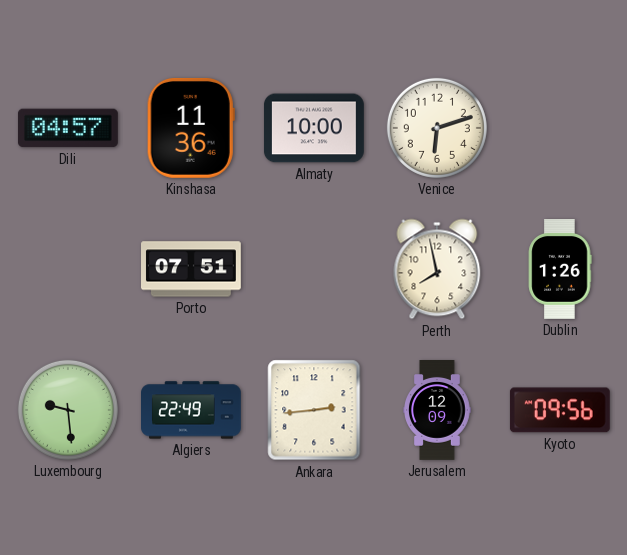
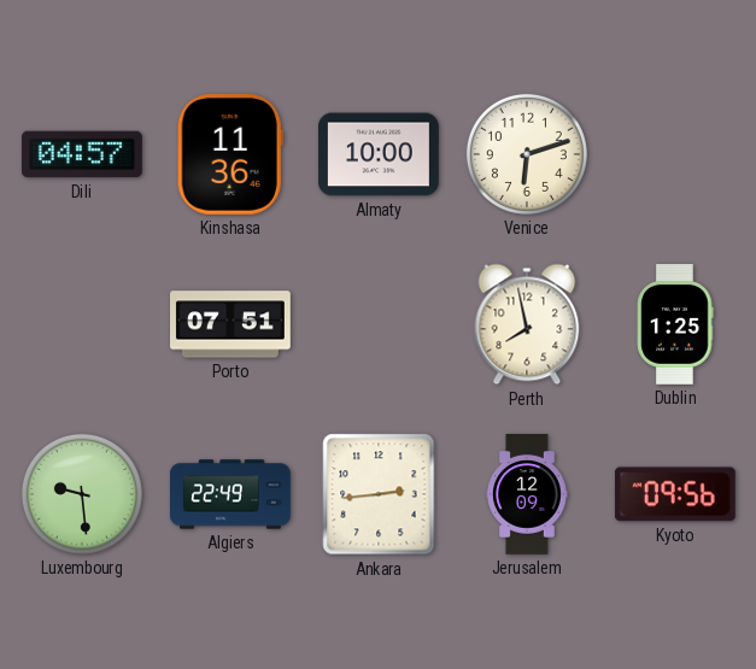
Dublin: 1:26 -> 1:25
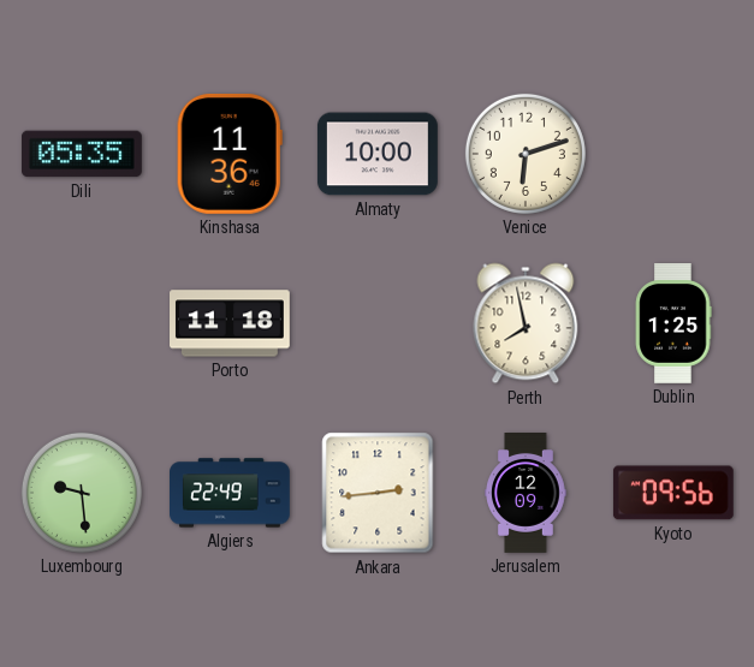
Dili: 04:57 -> 05:35
Porto: 07:51 -> 11:18
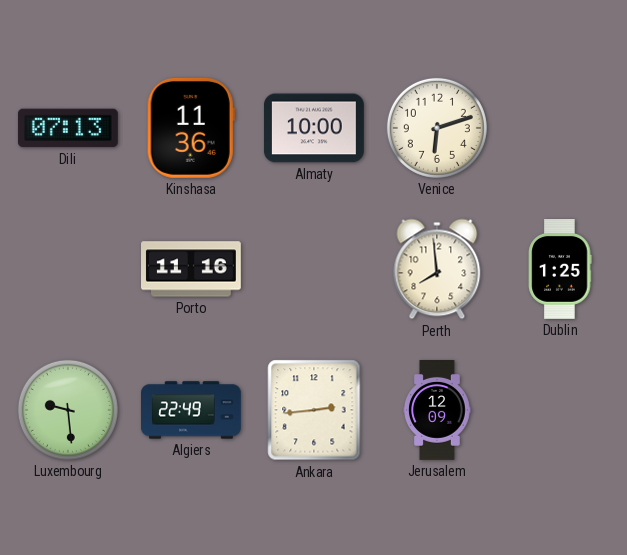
Dili: 05:35 -> 07:13
Porto: 11:18 -> 11:16
Perth: 7:58 -> 7:59
Kyoto: 09:56 -> none
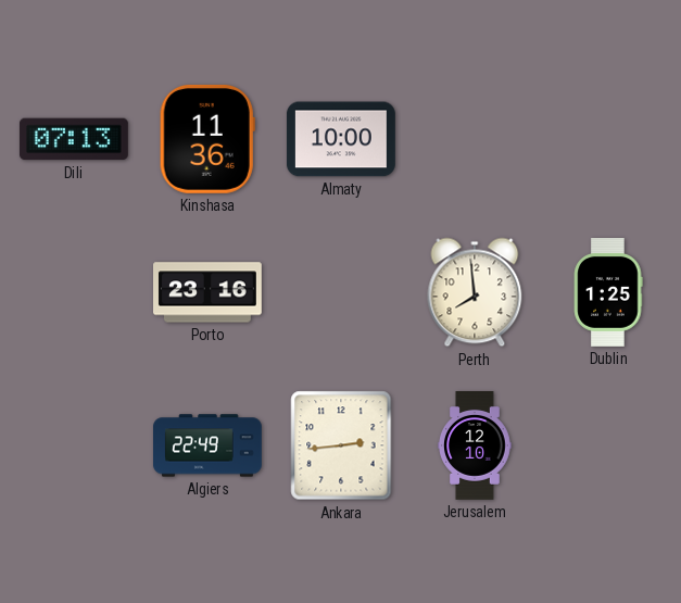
Venice: 6:12 -> none
Porto: 11:16 -> 23:16
Luxembourg: 9:29 -> none
Jerusalem: 12:09 -> 12:10
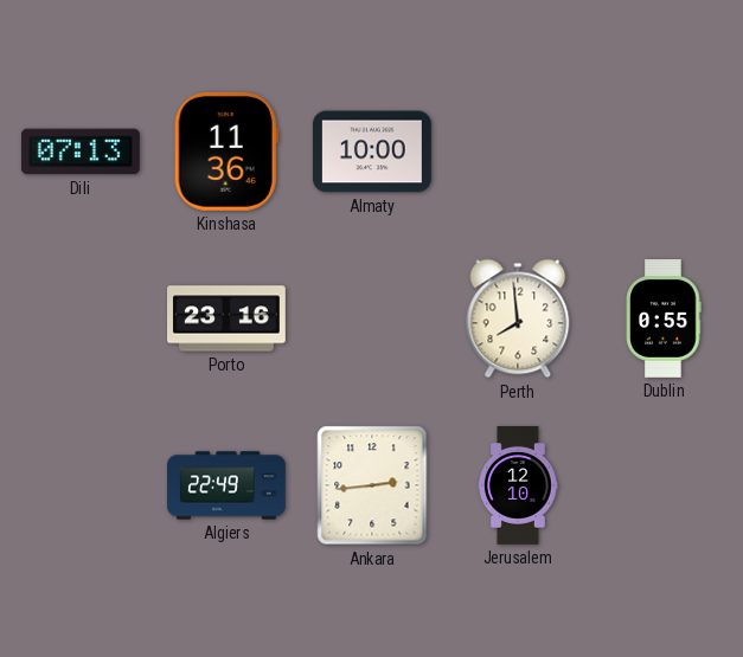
Dublin: 1:25 -> 0:55
